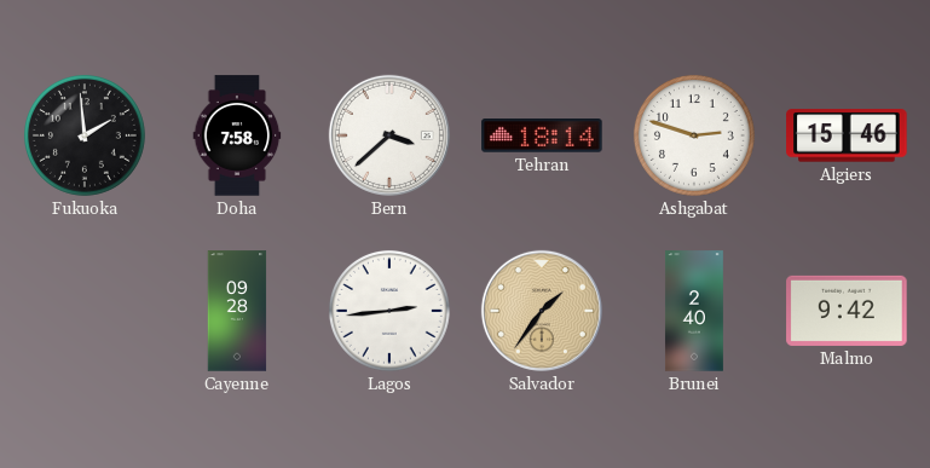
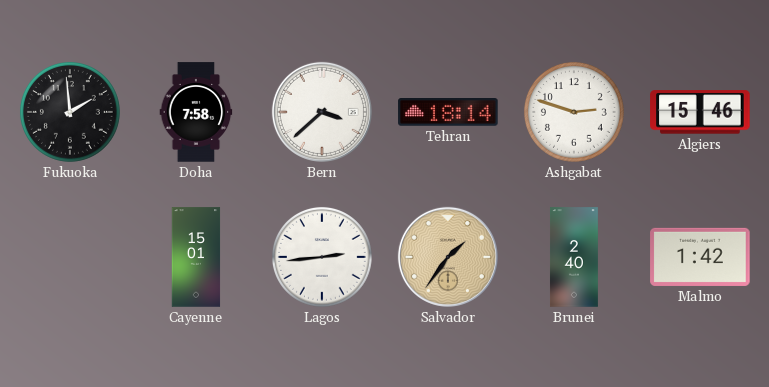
Cayenne: 09:28 -> 15:01
Malmo: 9:42 -> 1:42
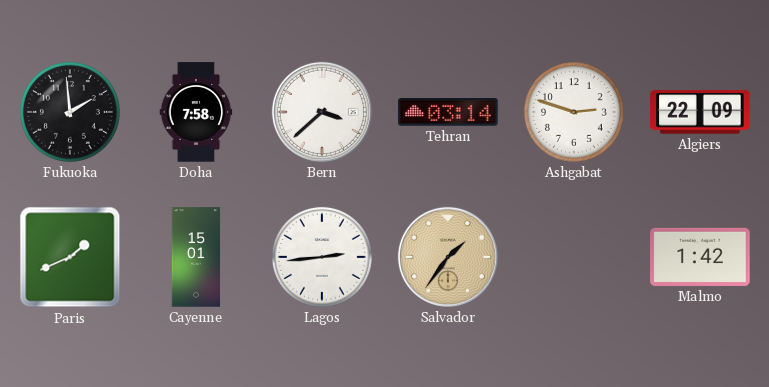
Tehran: 18:14 -> 03:14
Algiers: 15:46 -> 22:09
Paris: none -> 1:41
Brunei: 2:40 -> none
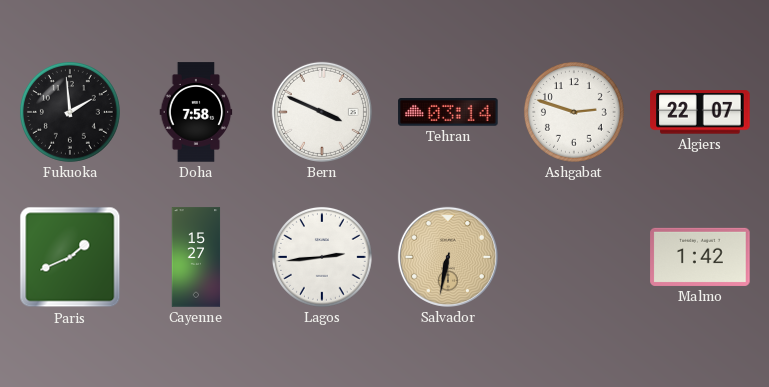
Bern: 3:38 -> 3:49
Algiers: 22:09 -> 22:07
Cayenne: 15:01 -> 15:27
Salvador: 1:36 -> 6:32
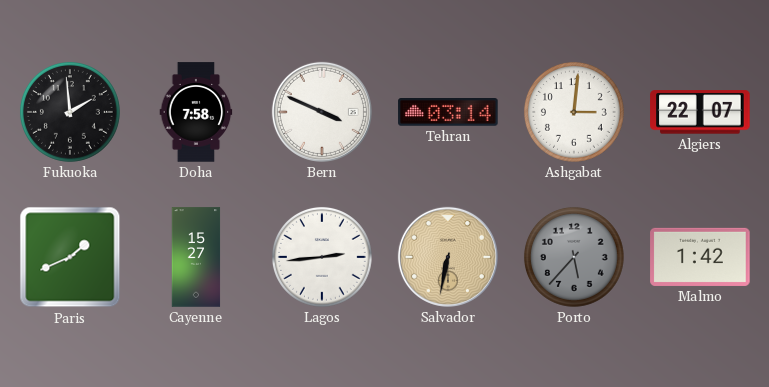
Ashgabat: 2:48 -> 3:01
Porto: none -> 5:37
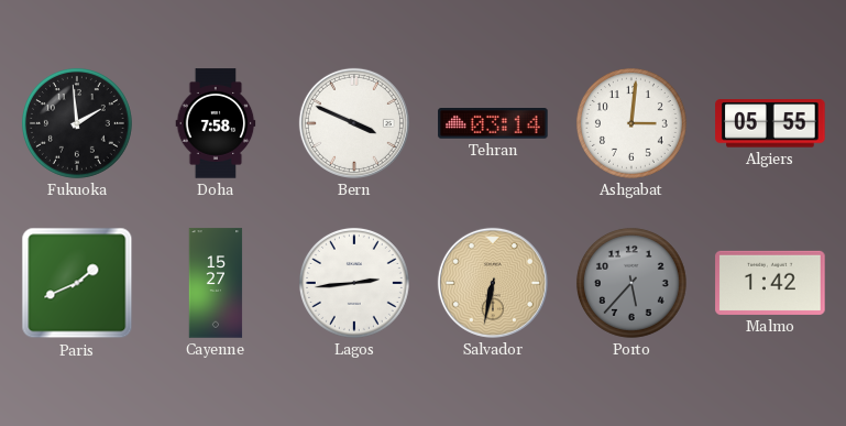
Algiers: 22:07 -> 05:55
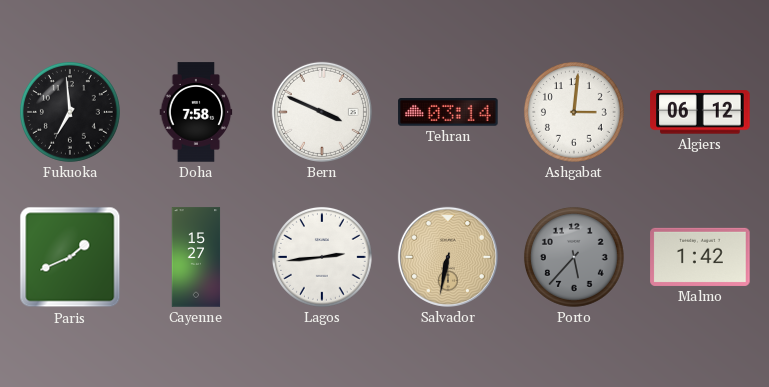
Fukuoka: 1:59 -> 6:59
Algiers: 05:55 -> 06:12
